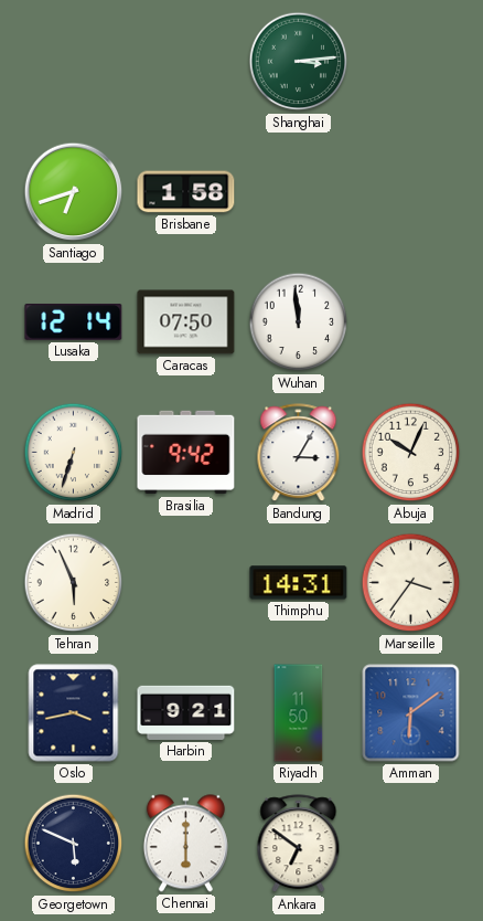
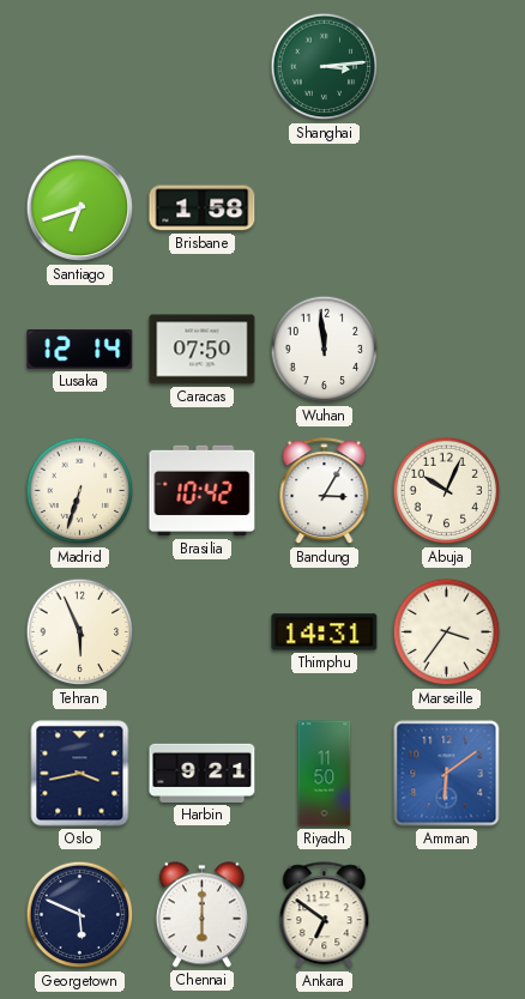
Brasilia: 9:42 -> 10:42
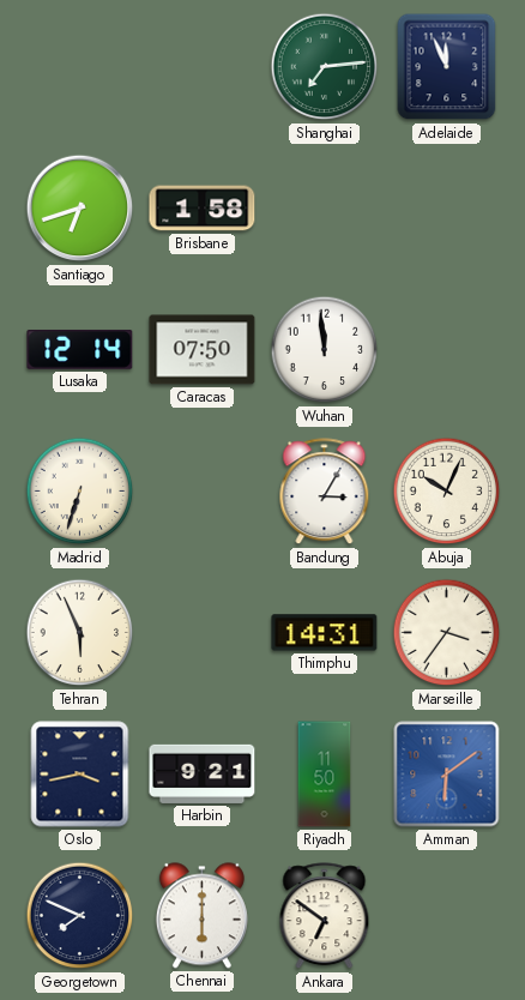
Shanghai: 3:14 -> 7:14
Adelaide: none -> 11:56
Brasilia: 10:42 -> none
Georgetown: 5:49 -> 7:49
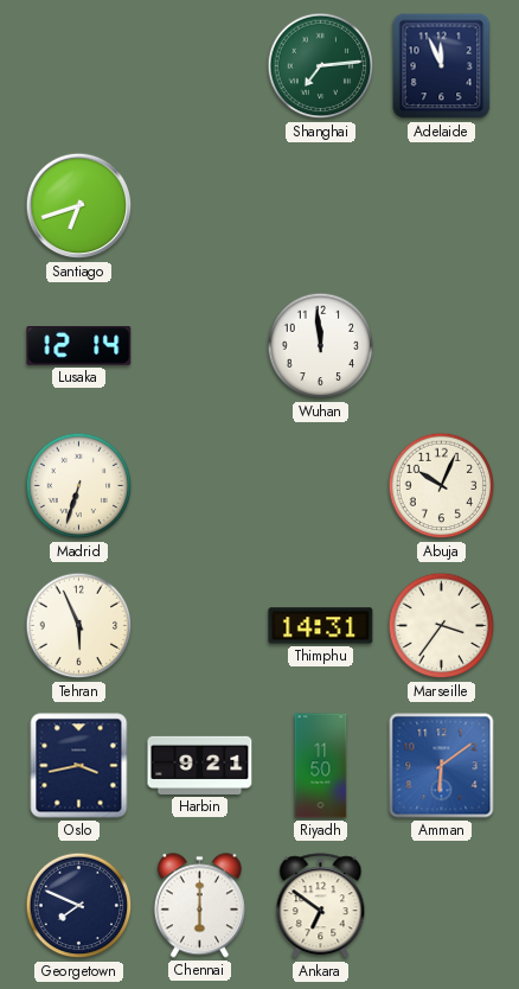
Brisbane: 1:58 -> none
Caracas: 07:50 -> none
Bandung: 3:05 -> none
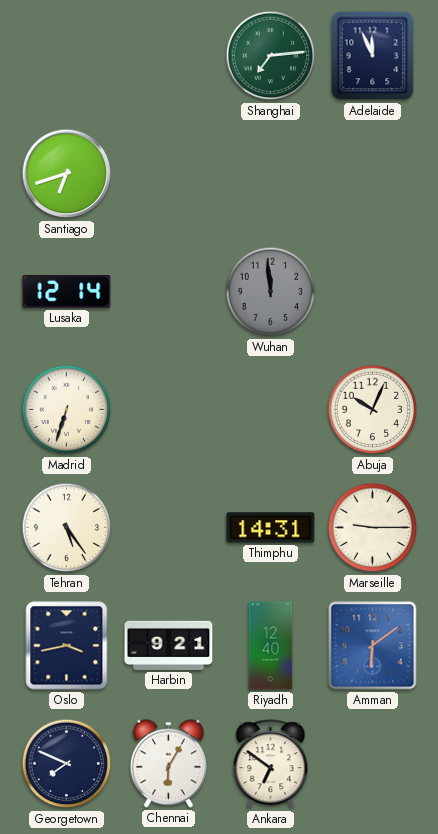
Wuhan dial: white -> grey
Tehran: 5:56 -> 5:24
Marseille: 3:36 -> 9:15
Riyadh: 11:50 -> 12:40
Chennai: 6:00 -> 6:05
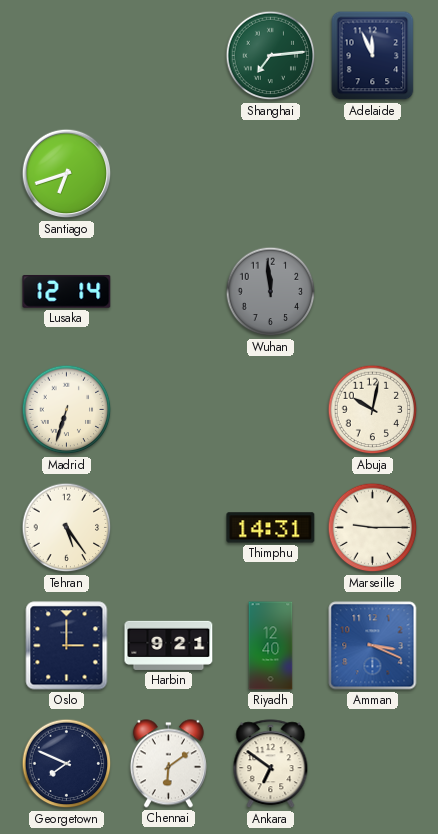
Abuja: 10:04 -> 10:02
Oslo: 3:43 -> 3:00
Amman: 6:09 -> 3:19
Chennai: 6:05 -> 6:09
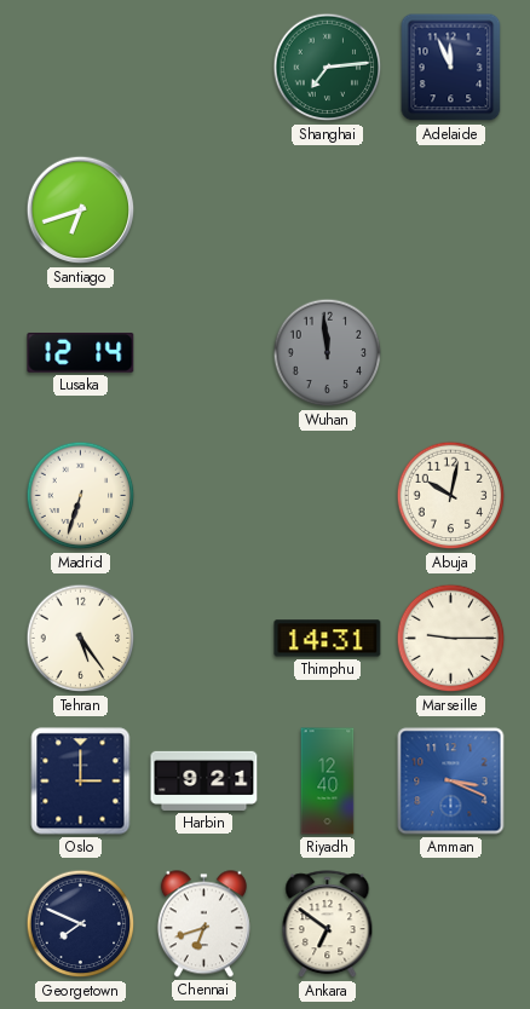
Chennai: 6:09 -> 6:42
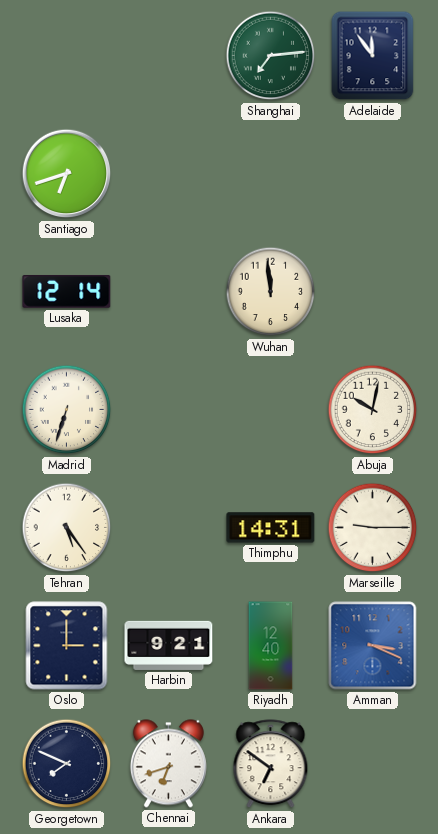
Adelaide: 11:56 -> 11:54
Wuhan dial: grey -> cream
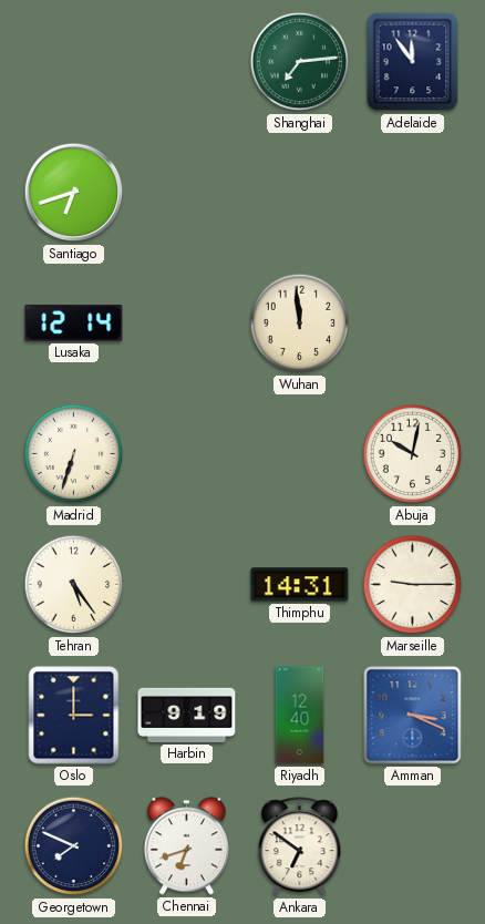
Harbin: 9:21 -> 9:19
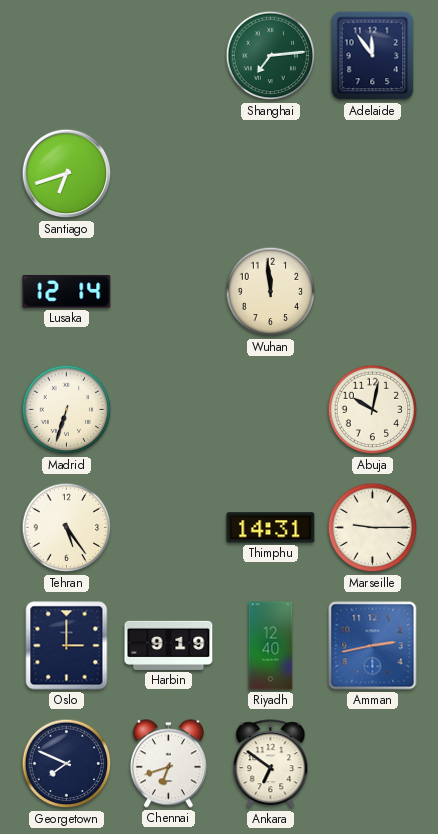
Amman: 3:19 -> 2:43
